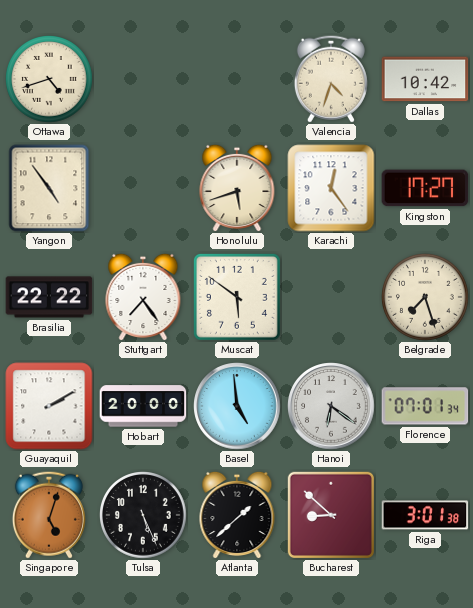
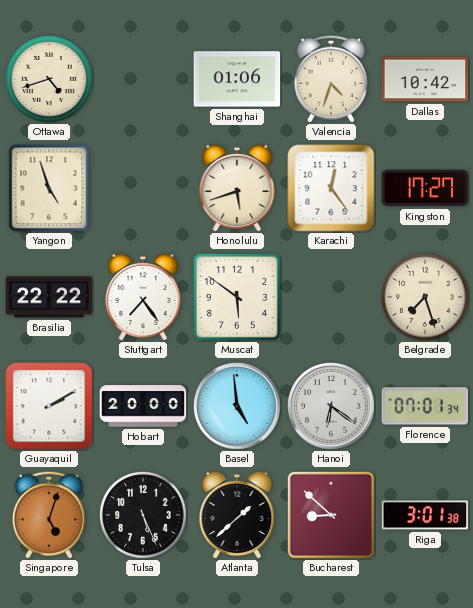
Shanghai: none -> 01:06
Yangon: 4:54 -> 4:57
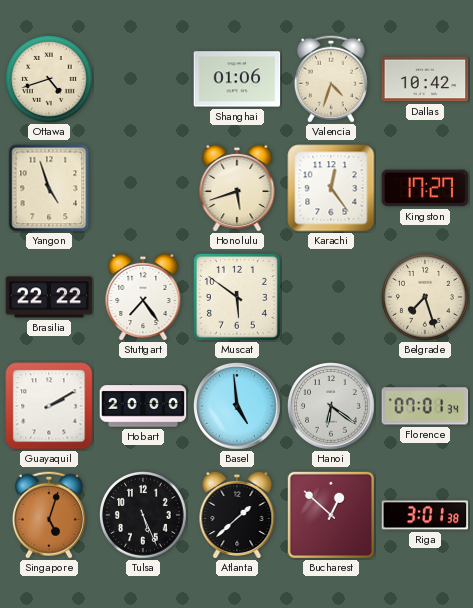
Bucharest: 8:52 -> 12:52
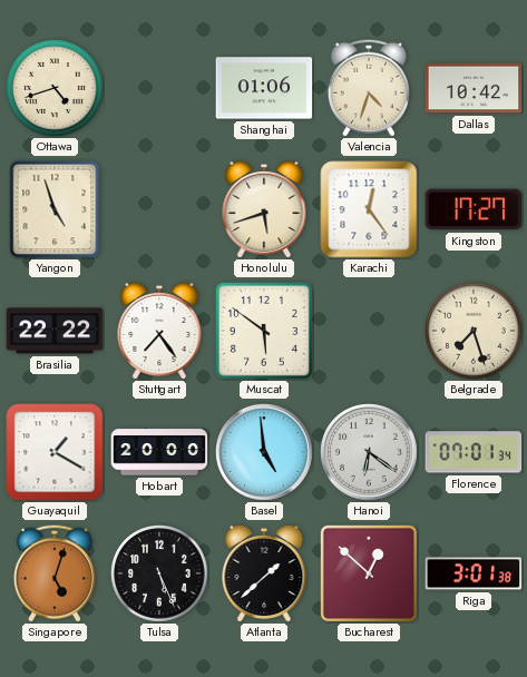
Guayaquil: 2:10 -> 1:20
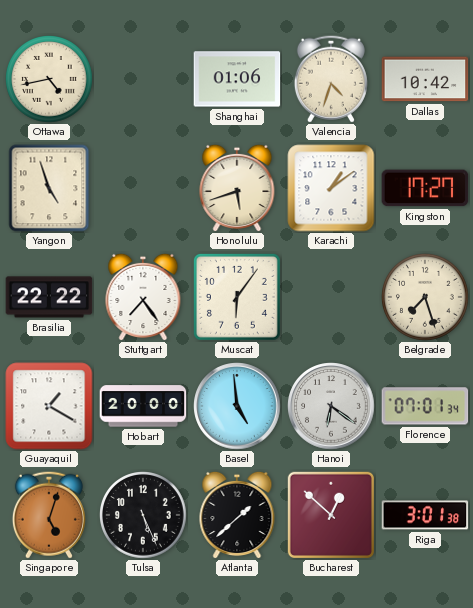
Ottawa: 4:42 -> 4:43
Karachi: 12:24 -> 1:09
Muscat: 5:51 -> 6:06
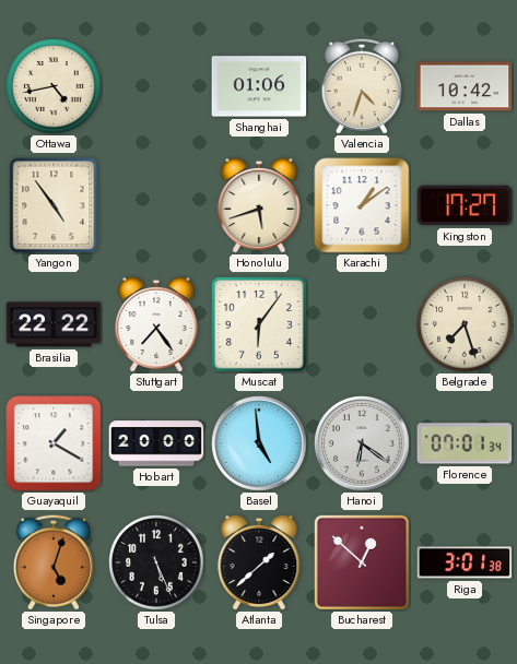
Yangon: 4:57 -> 4:54
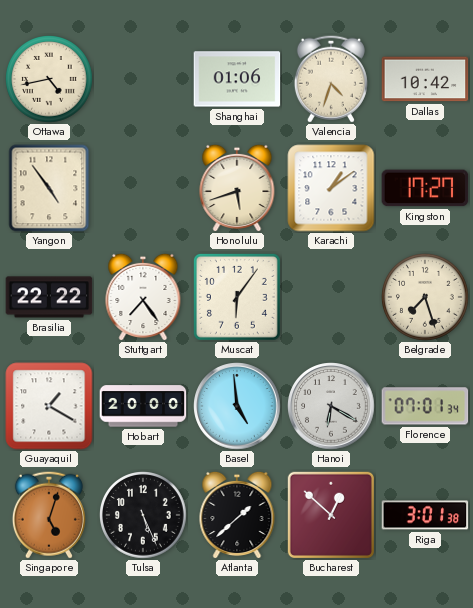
Hanoi: 6:21 -> 6:20
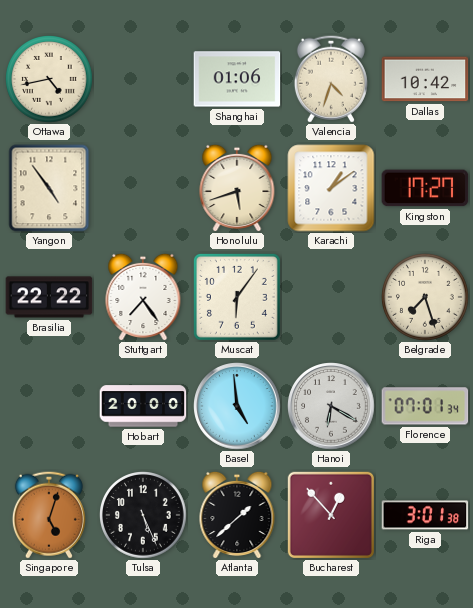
Guayaquil: 1:20 -> none
Bucharest: 12:52 -> 12:53
